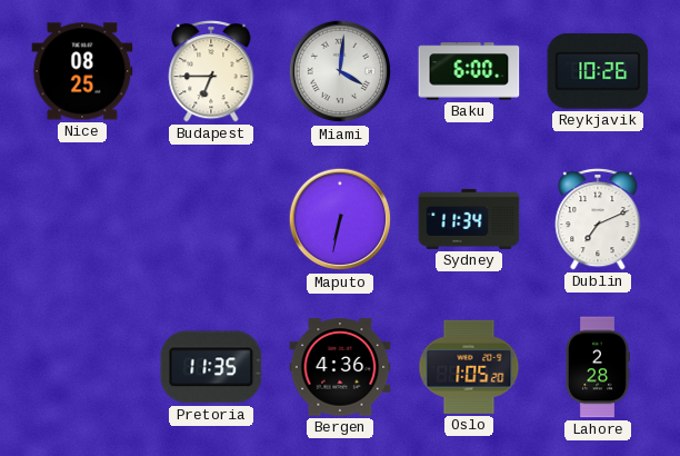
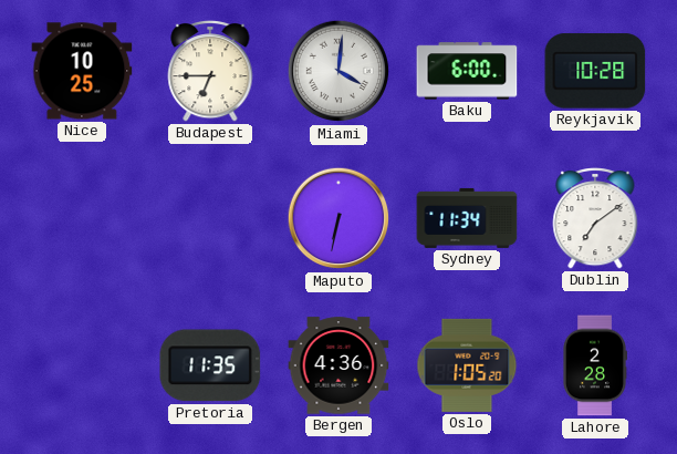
Nice: 08:25 -> 10:25
Reykjavik: 10:26 -> 10:28
Dublin: 7:11 -> 7:09
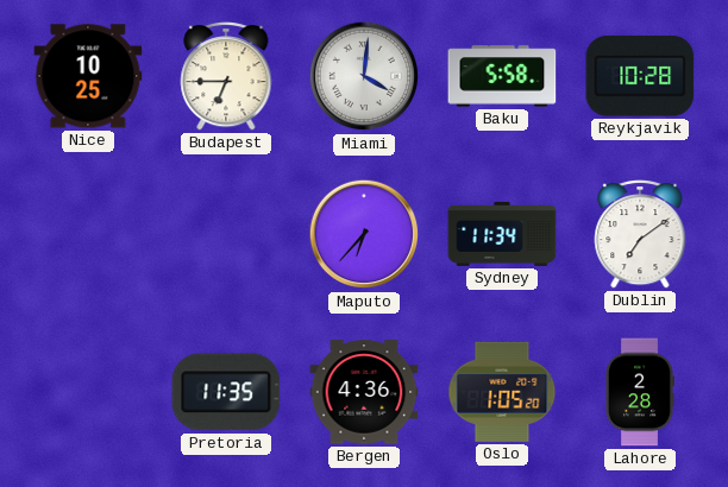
Baku: 6:00 -> 5:58
Maputo: 6:32 -> 6:37
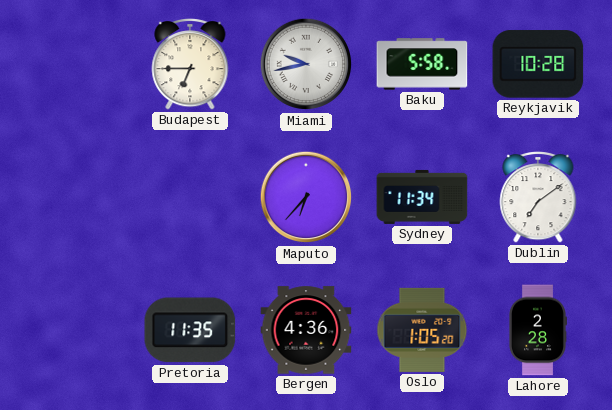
Nice: 10:25 -> none
Miami: 4:01 -> 9:43
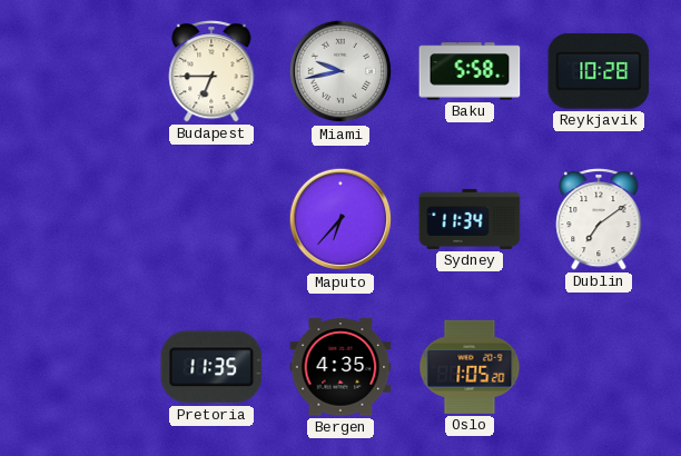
Bergen: 4:36 -> 4:35
Lahore: 2:28 -> none
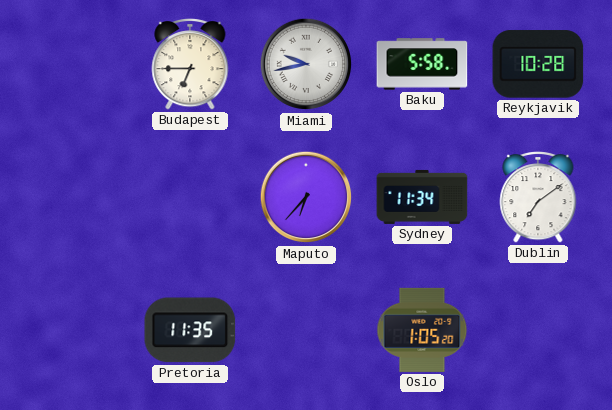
Bergen: 4:35 -> none
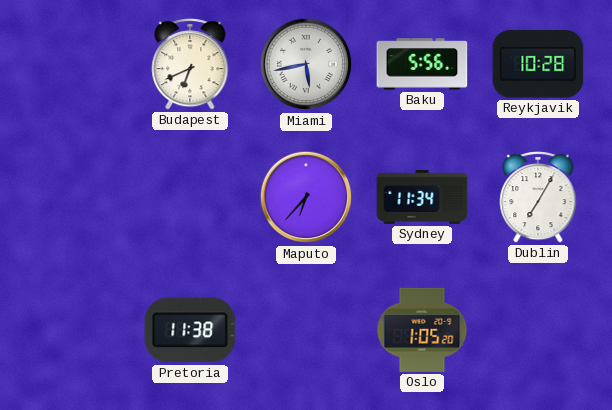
Budapest: 6:45 -> 6:41
Miami: 9:43 -> 5:43
Baku: 5:58 -> 5:56
Dublin: 7:09 -> 7:05
Pretoria: 11:35 -> 11:38
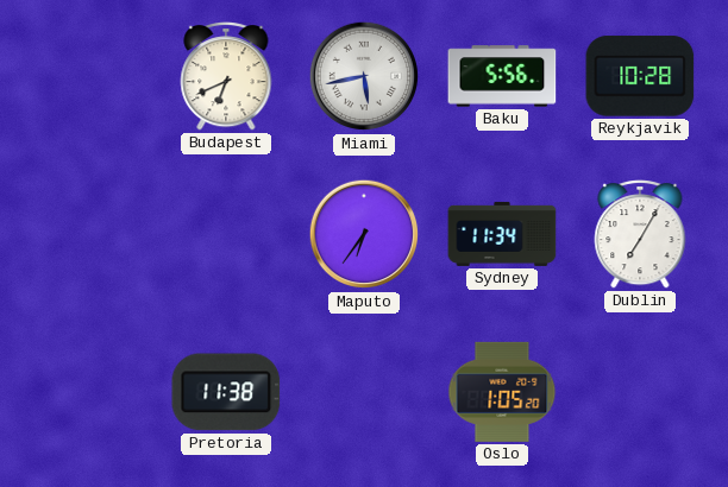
Maputo: 6:37 -> 6:36
